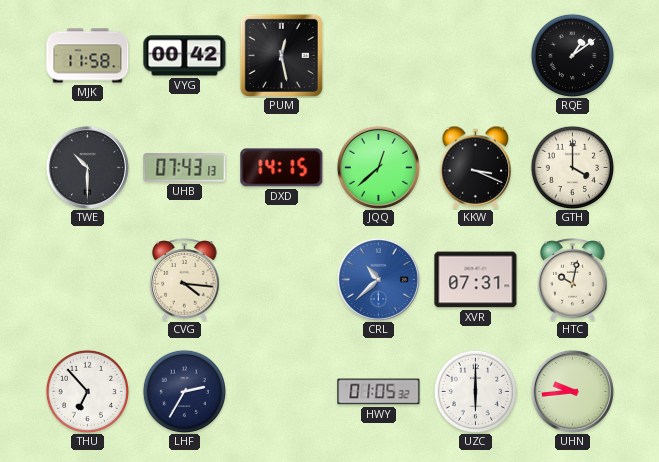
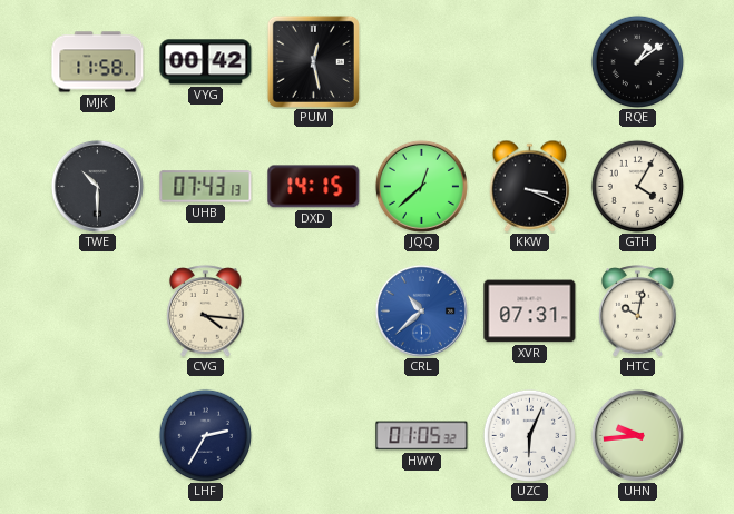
GTH: 4:00 -> 4:05
THU: 6:53 -> none
UZC: 6:00 -> 6:04
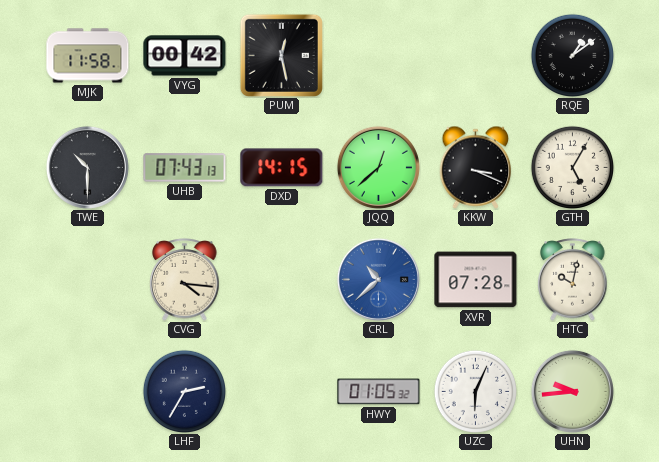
GTH: 4:05 -> 5:05
XVR: 07:31 -> 07:28
